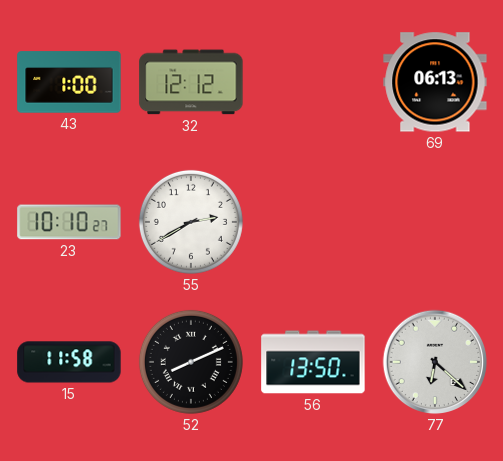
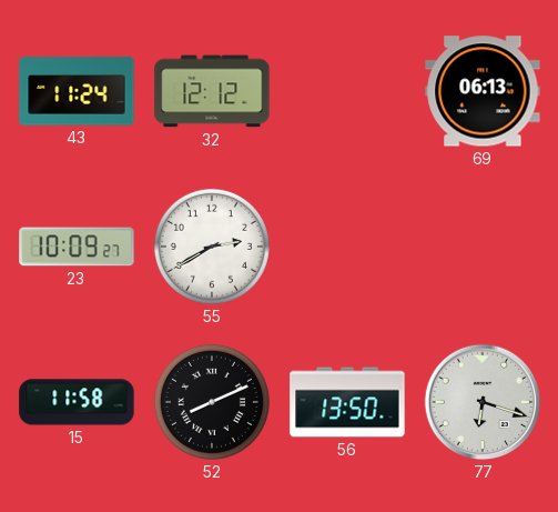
43: 1:00 -> 11:24
23: 10:10 -> 10:09
77: 6:22 -> 6:18
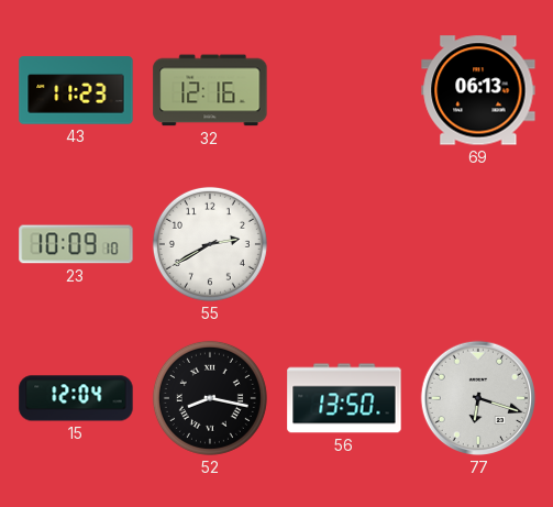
43: 11:24 -> 11:23
32: 12:12 -> 12:16
23: 10:09:27 -> 10:09:10
15: 11:58 -> 12:04
52: 8:11 -> 8:17
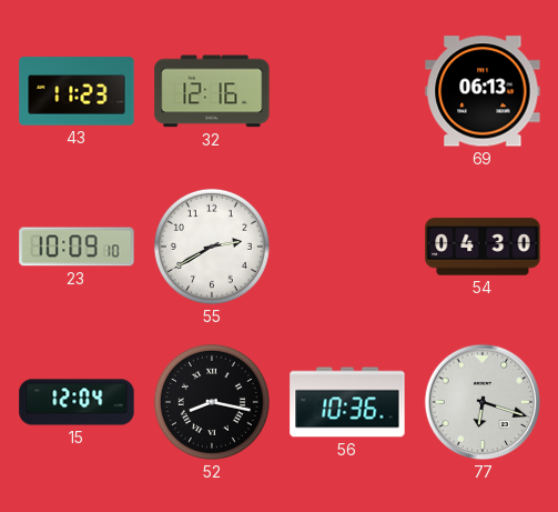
54: none -> 04:30
56: 13:50 -> 10:36
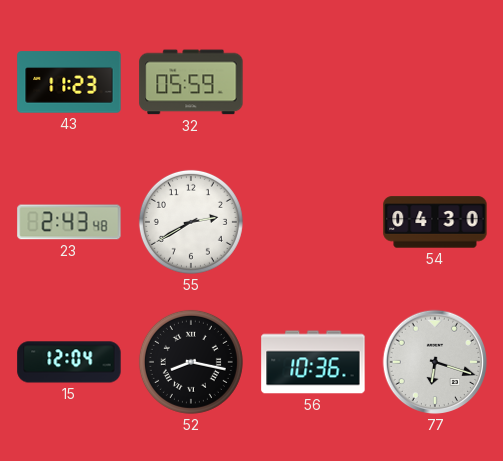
32: 12:16 -> 05:59
69: 06:13 -> none
23: 10:09 -> 2:43
